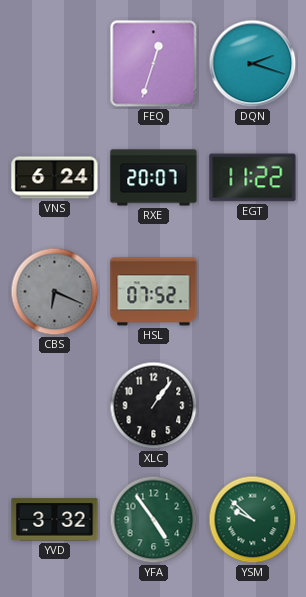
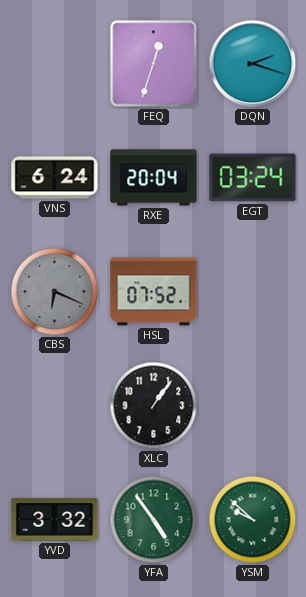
RXE: 20:07 -> 20:04
EGT: 11:22 -> 03:24
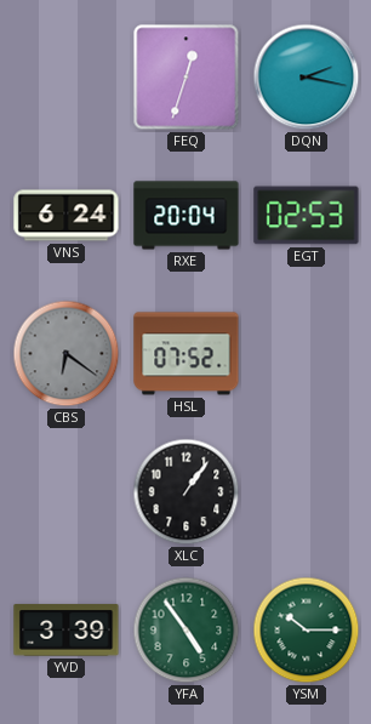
DQN: 2:18 -> 2:17
EGT: 03:24 -> 02:53
CBS: 6:19 -> 6:21
YVD: 3:32 -> 3:39
YSM: 9:52 -> 10:15
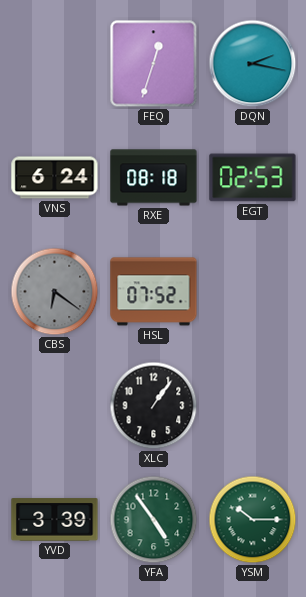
RXE: 20:04 -> 08:18
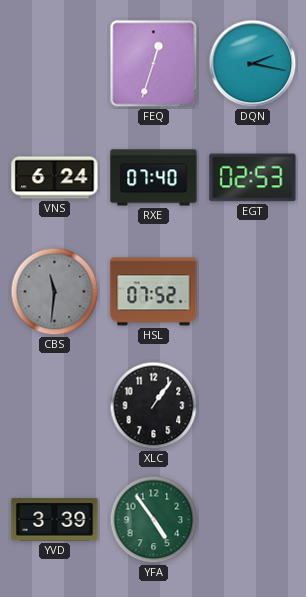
RXE: 08:18 -> 07:40
CBS: 6:21 -> 11:31
YSM: 10:15 -> none
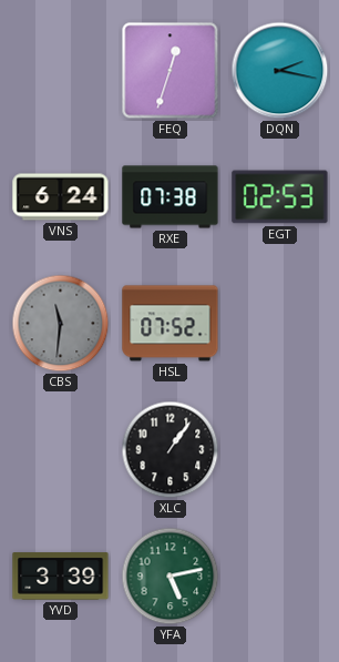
RXE: 07:40 -> 07:38
YFA: 4:54 -> 5:13
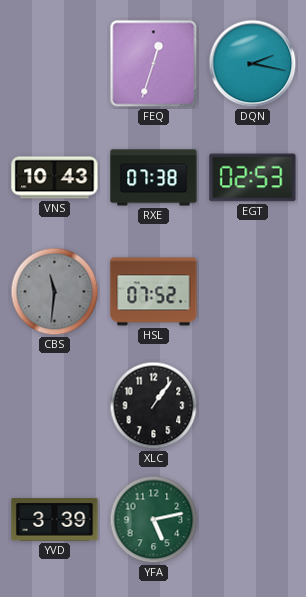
VNS: 6:24 -> 10:43
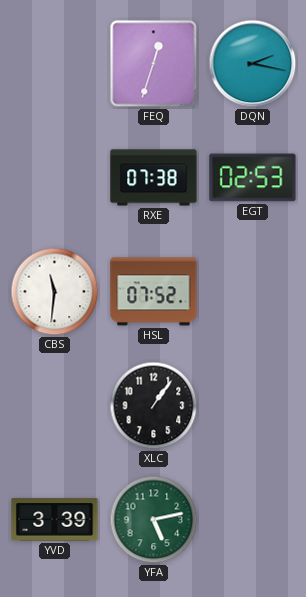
VNS: 10:43 -> none
CBS dial: grey -> white
